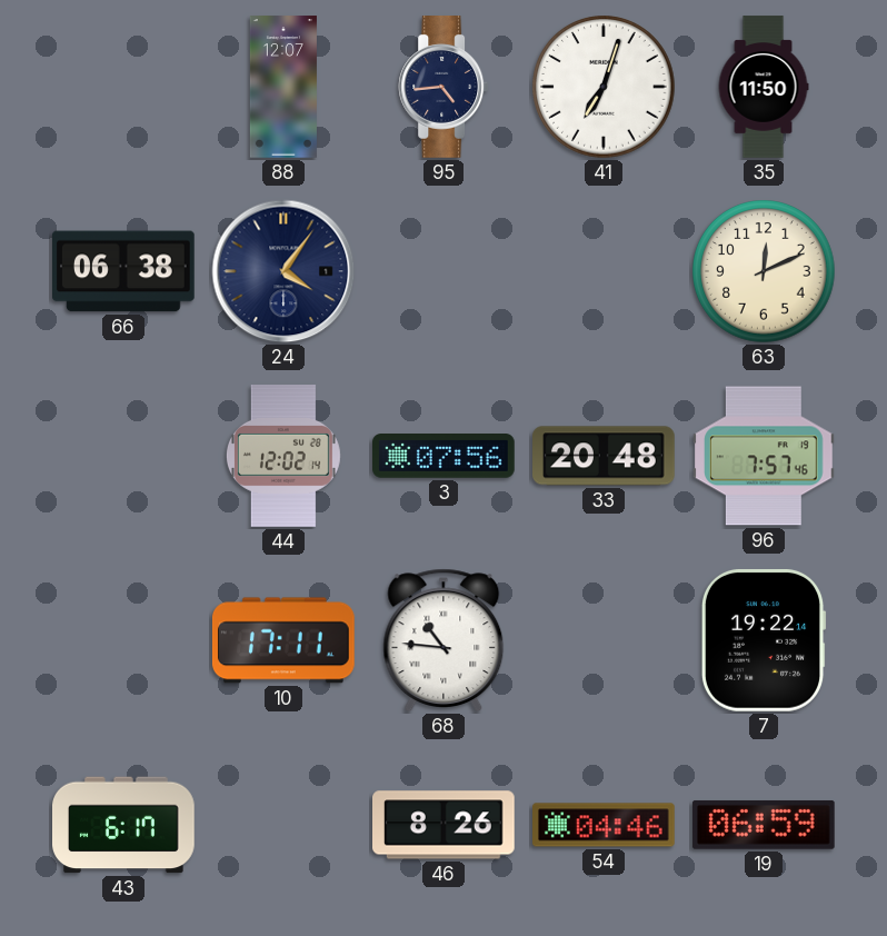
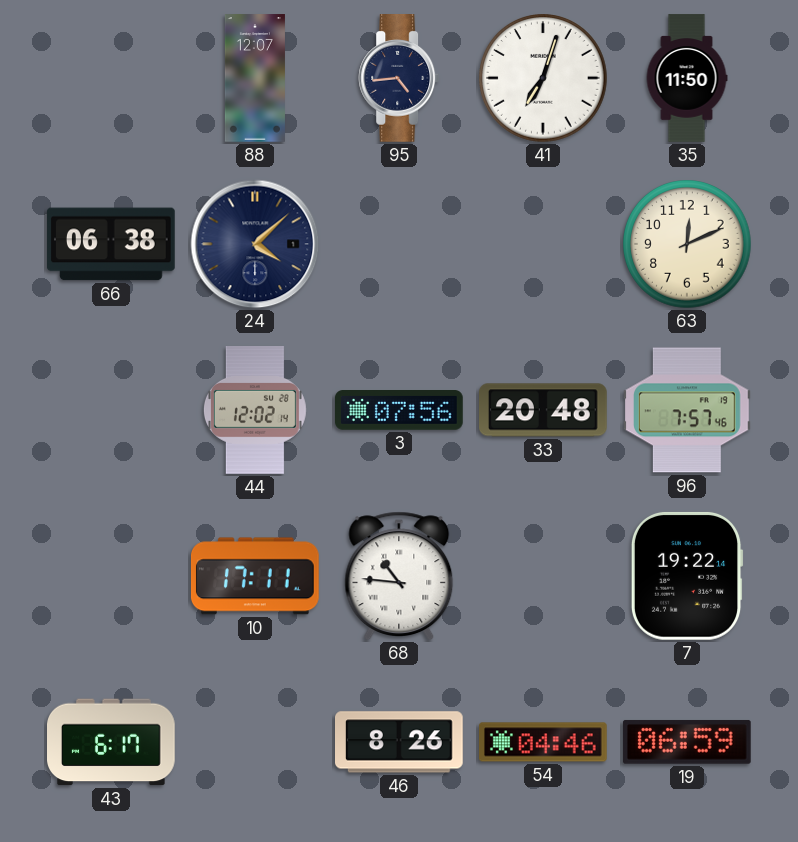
24: 4:06 -> 4:08
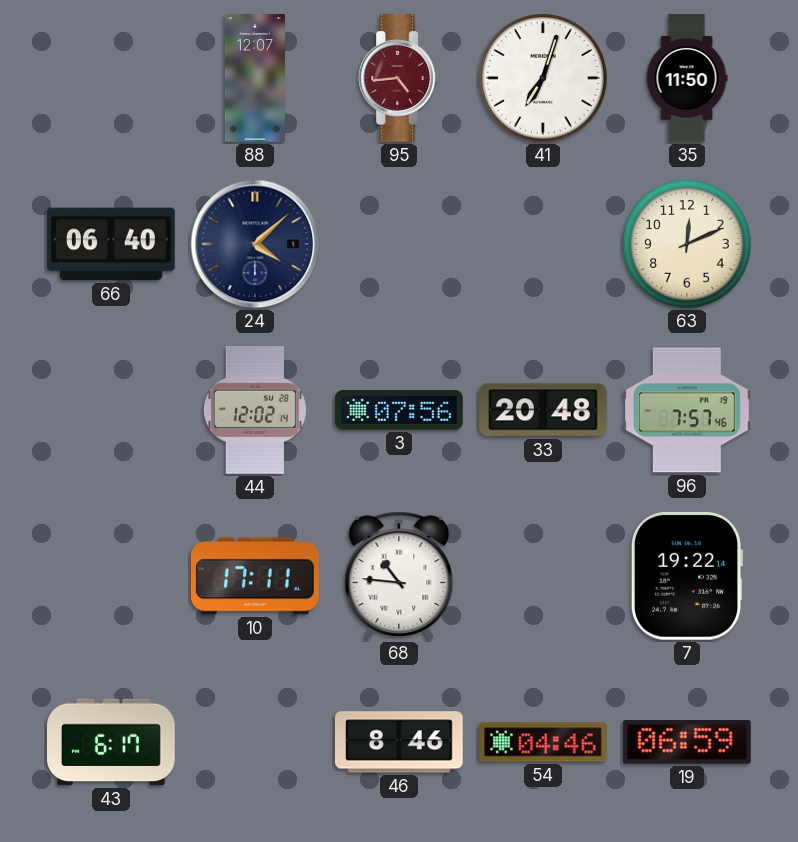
95 dial: navy -> burgundy
66: 06:38 -> 06:40
46: 8:26 -> 8:46
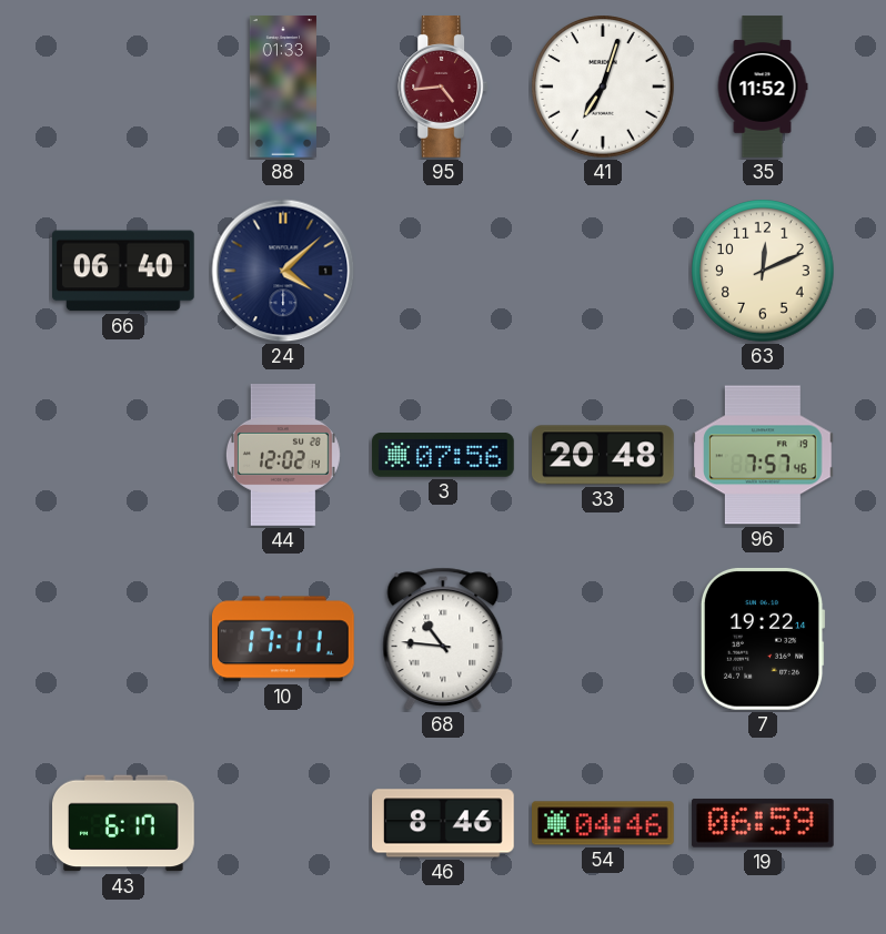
88: 12:07 -> 01:33
35: 11:50 -> 11:52
